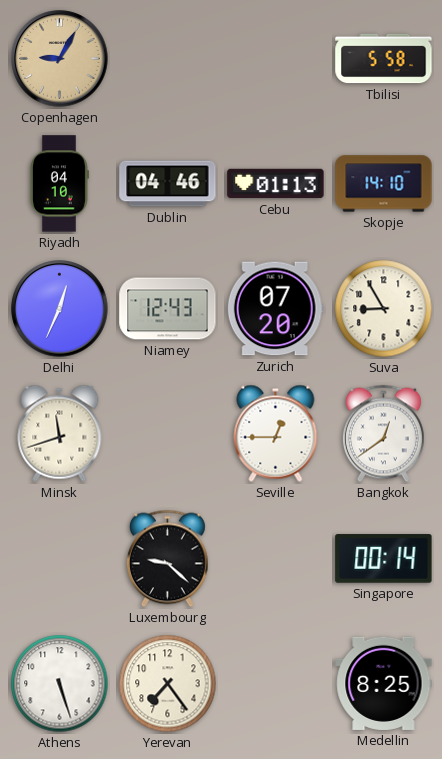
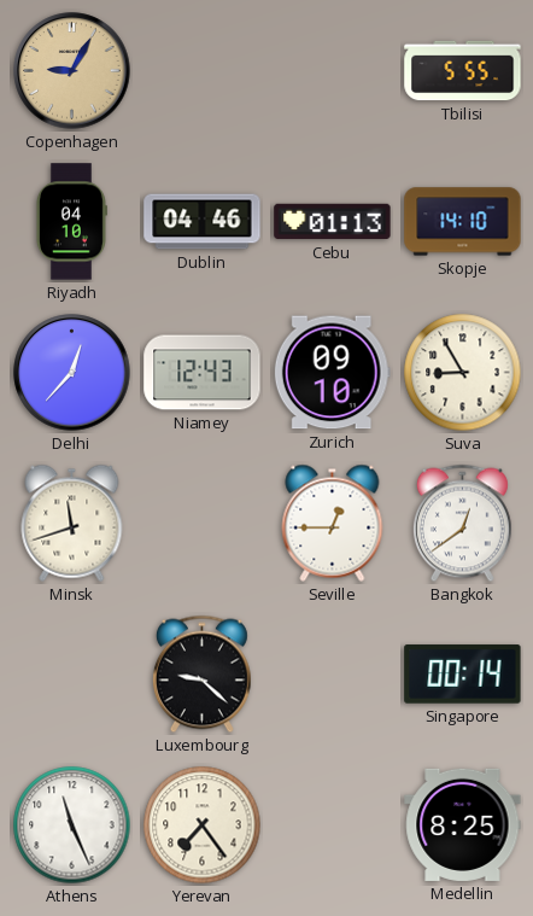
Tbilisi: 5:58 -> 5:55
Delhi: 12:34 -> 12:37
Zurich: 07:20 -> 09:10
Athens: 5:27 -> 11:26
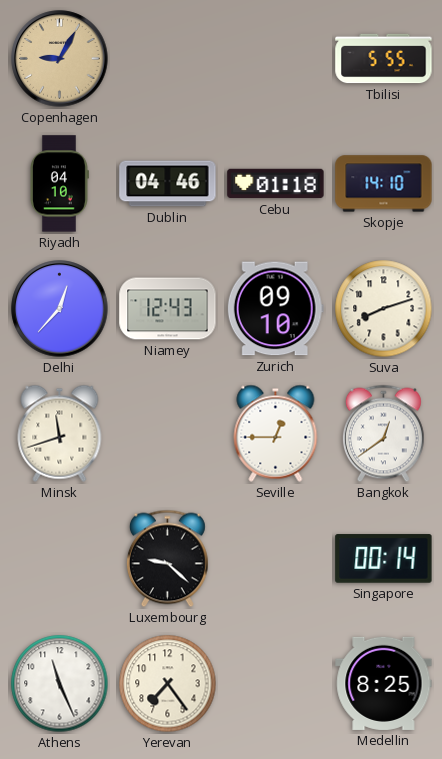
Cebu: 01:13 -> 01:18
Suva: 8:55 -> 8:12
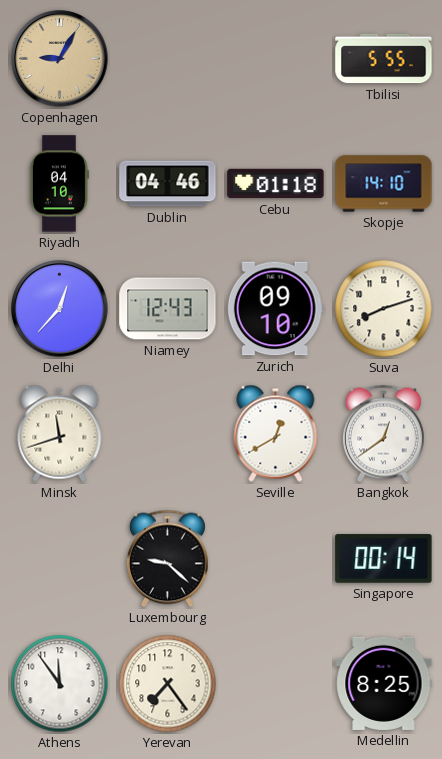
Seville: 12:45 -> 12:40
Athens: 11:26 -> 11:54
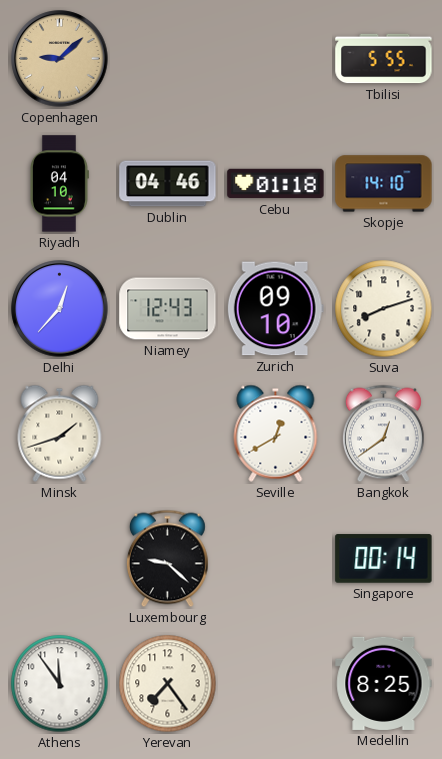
Copenhagen: 9:05 -> 9:08
Minsk: 11:42 -> 1:42
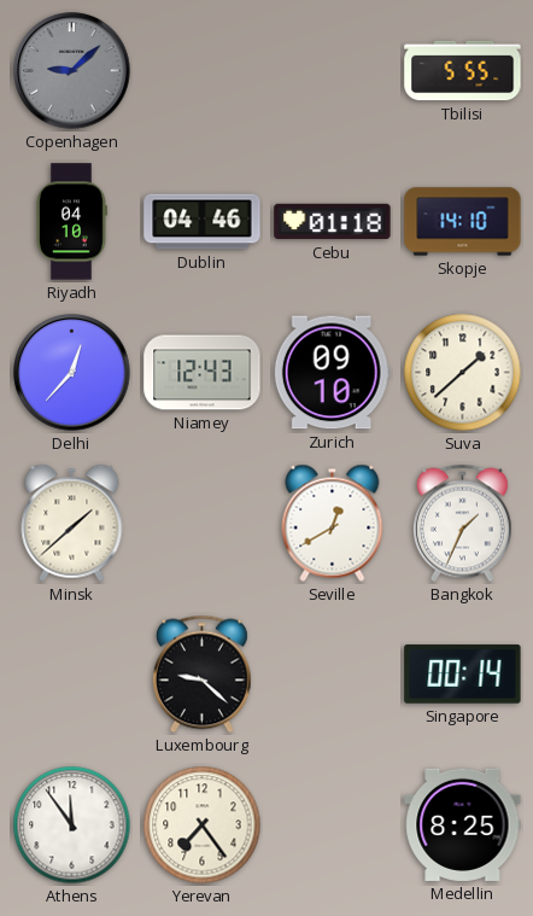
Copenhagen dial: champagne -> grey
Suva: 8:12 -> 1:38
Minsk: 1:42 -> 1:38
Bangkok: 12:39 -> 1:34
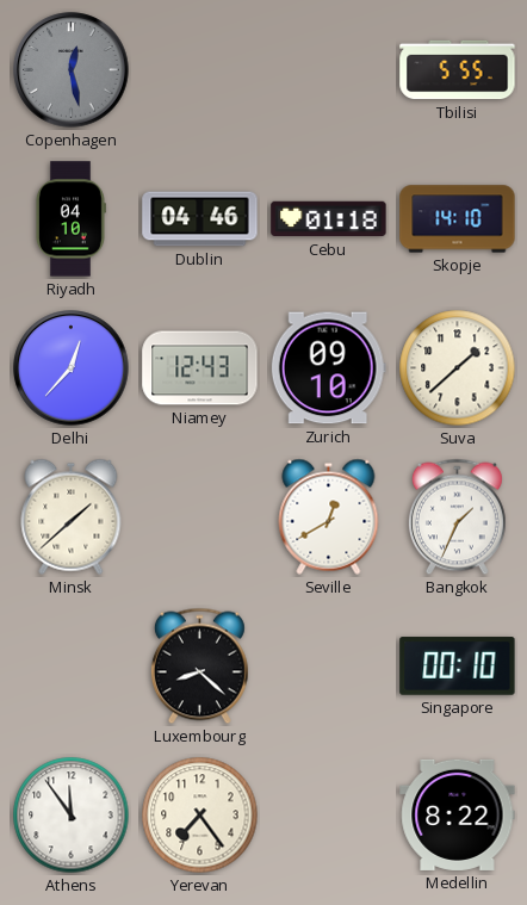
Copenhagen: 9:08 -> 12:28
Luxembourg: 9:22 -> 8:22
Singapore: 00:14 -> 00:10
Medellin: 8:25 -> 8:22
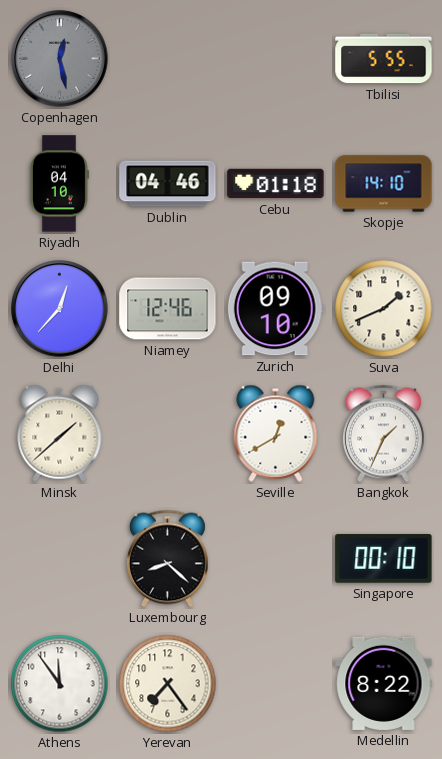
Niamey: 12:43 -> 12:46
Suva: 1:38 -> 1:41
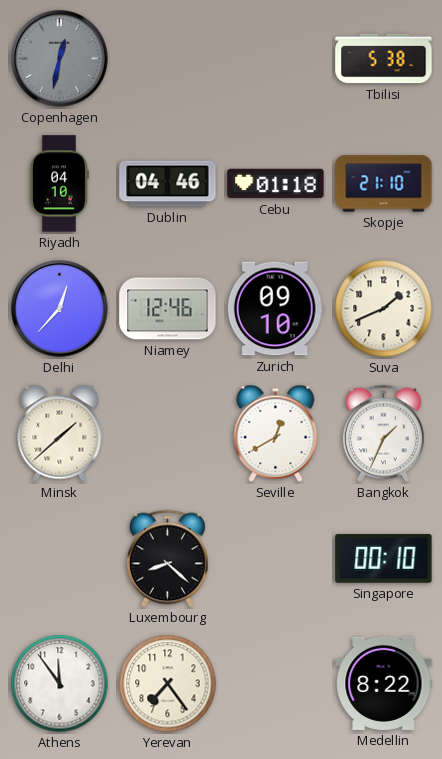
Copenhagen: 12:28 -> 12:32
Tbilisi: 5:55 -> 5:38
Skopje: 14:10 -> 21:10
